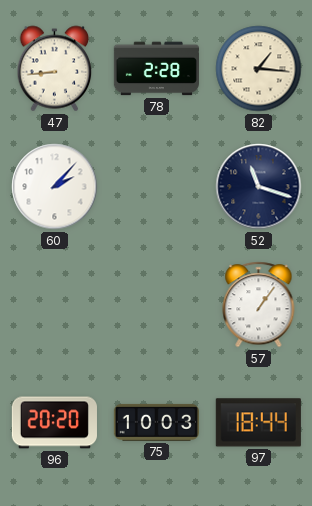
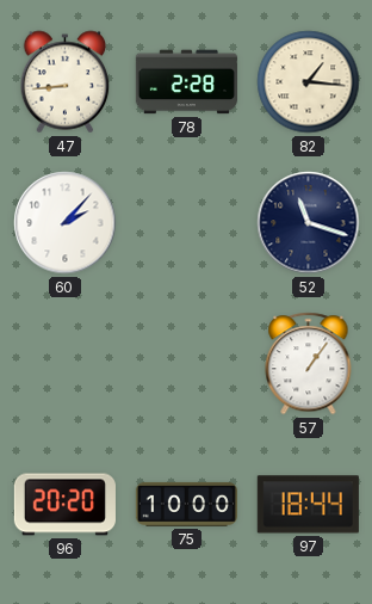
75: 10:03 -> 10:00
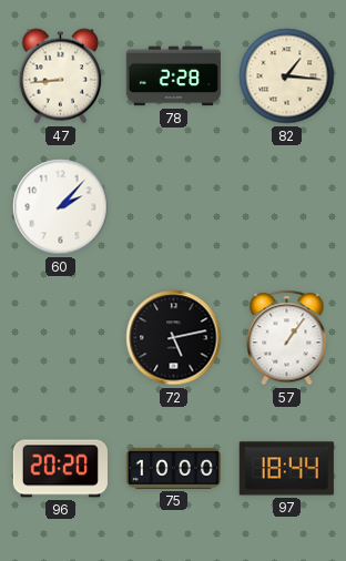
52: 11:18 -> none
72: none -> 5:13
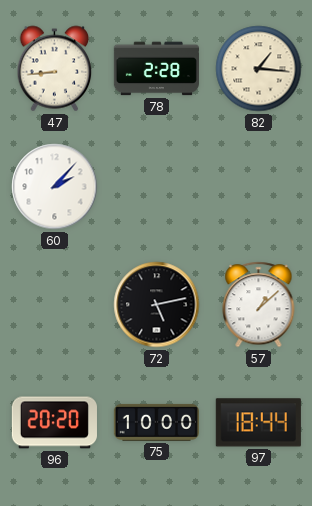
57: 1:06 -> 1:08
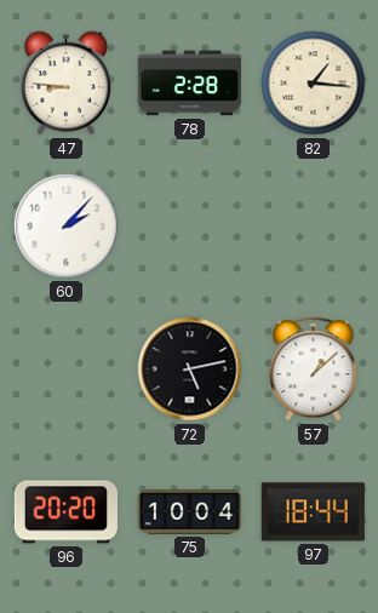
47: 8:44 -> 8:46
75: 10:00 -> 10:04
